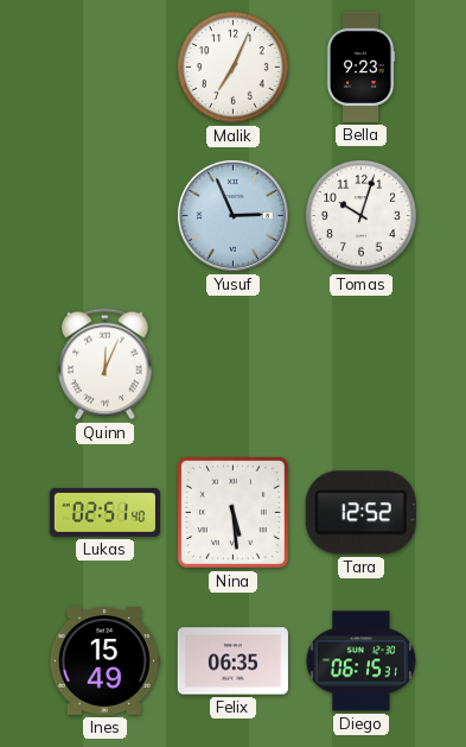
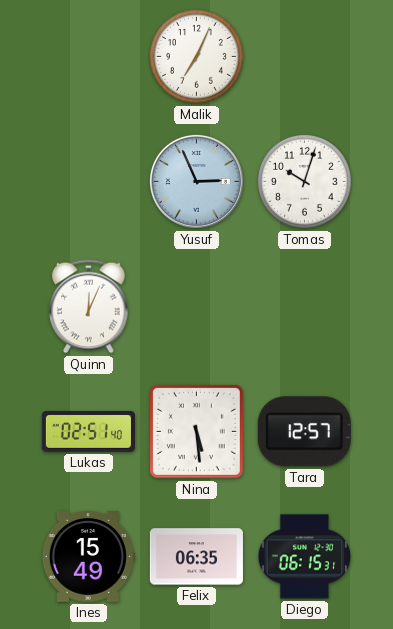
Bella: 9:23 -> none
Tara: 12:52 -> 12:57
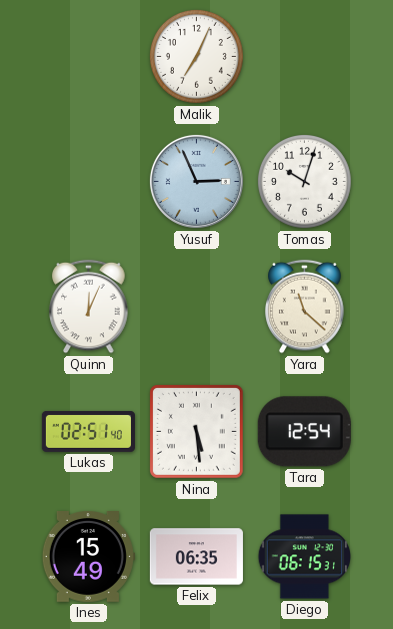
Yara: none -> 11:22
Tara: 12:57 -> 12:54
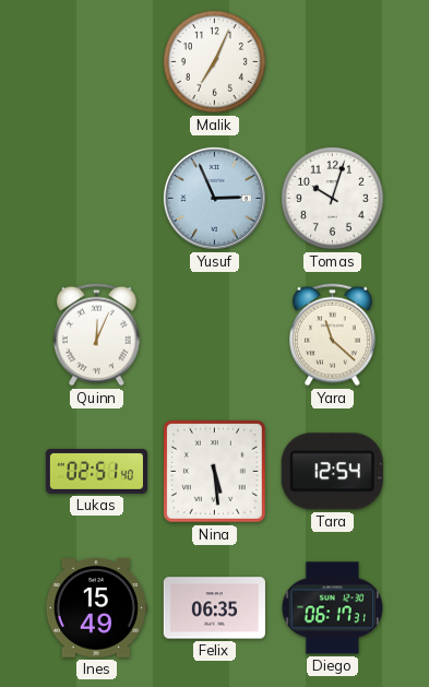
Diego: 06:15 -> 06:17
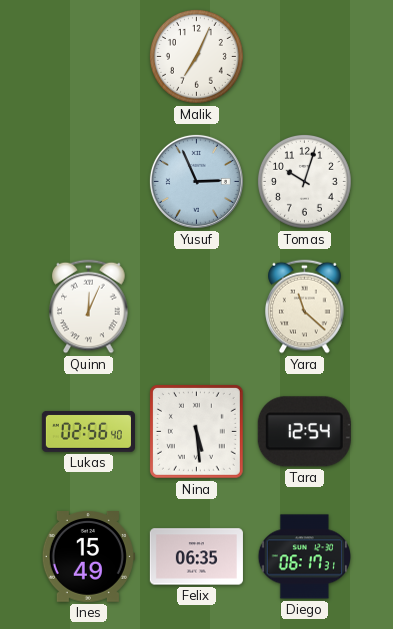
Lukas: 02:51 -> 02:56
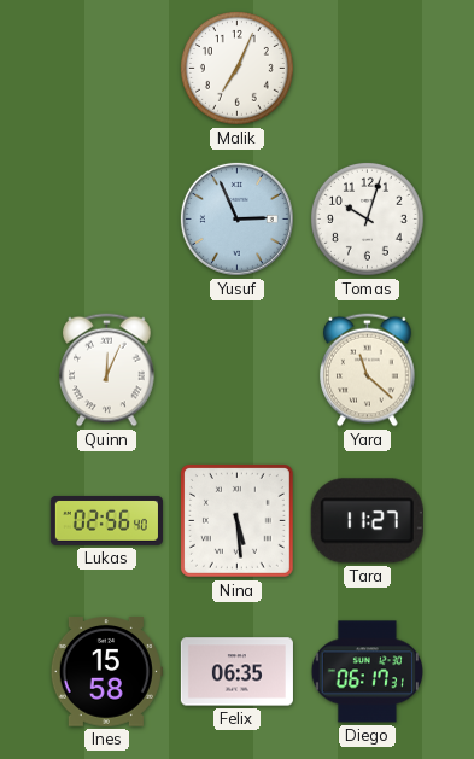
Tara: 12:54 -> 11:27
Ines: 15:49 -> 15:58
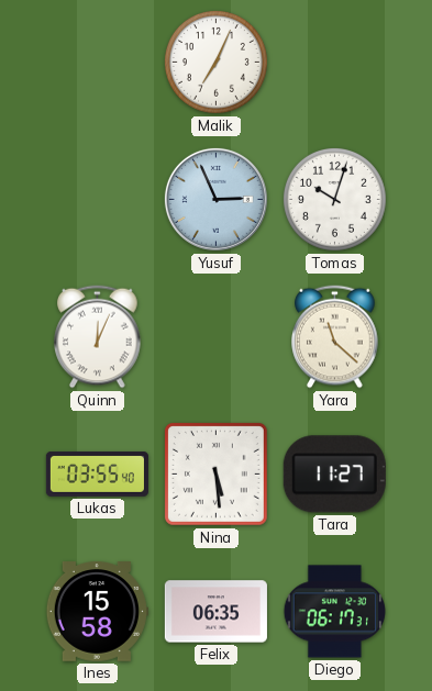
Lukas: 02:56 -> 03:55
